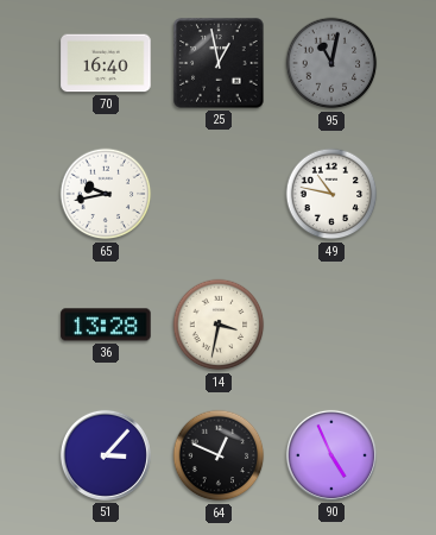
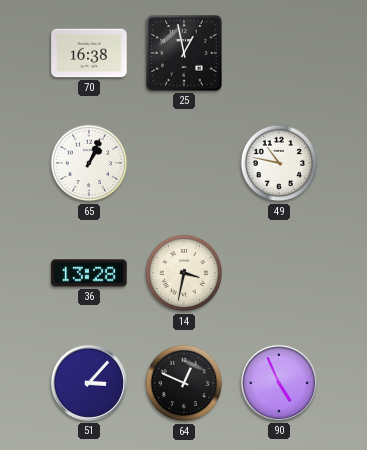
70: 16:40 -> 16:38
95: 11:02 -> none
65: 9:43 -> 1:04
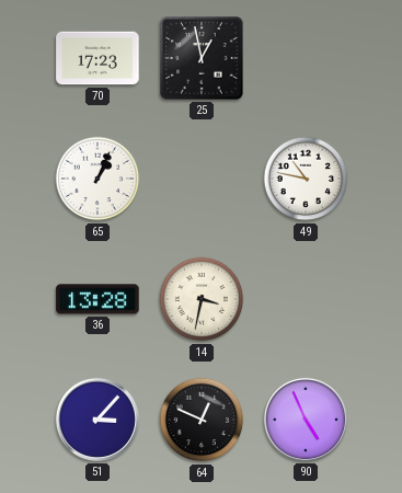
70: 16:38 -> 17:23
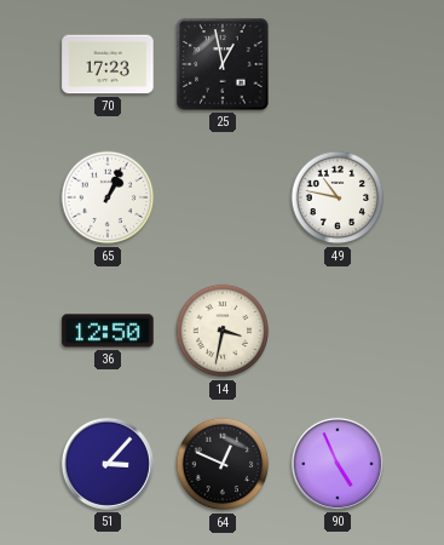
36: 13:28 -> 12:50
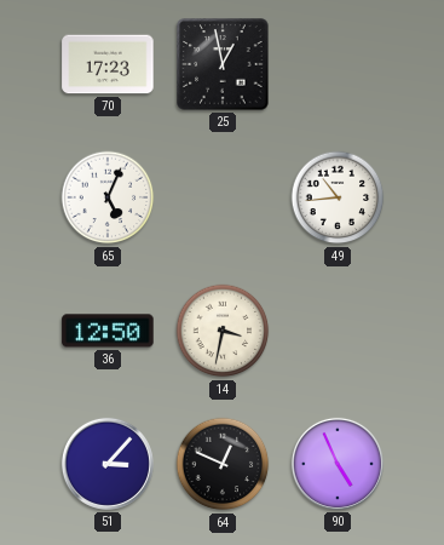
65: 1:04 -> 5:04
49: 10:47 -> 10:44
